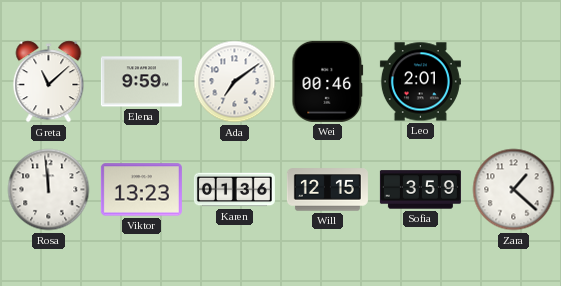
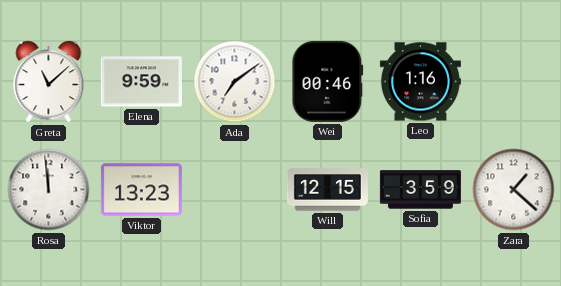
Leo: 2:01 -> 1:16
Karen: 01:36 -> none
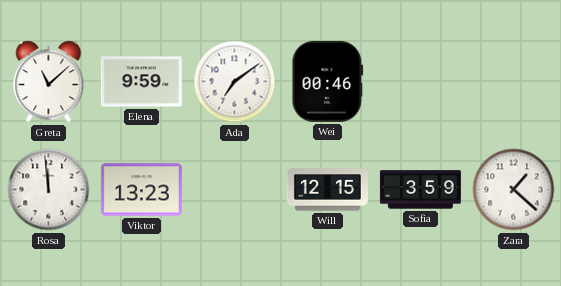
Leo: 1:16 -> none
